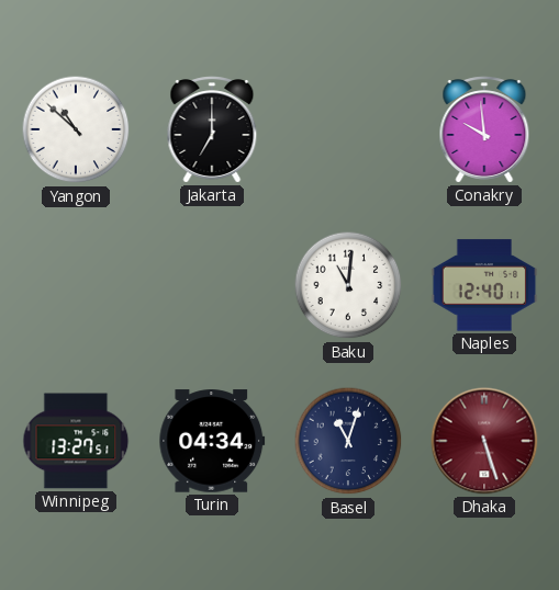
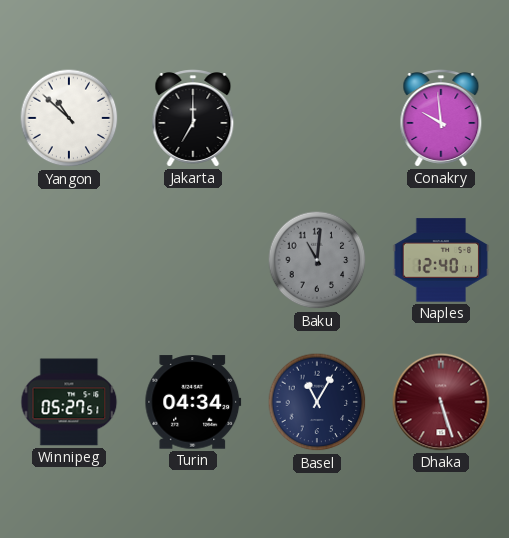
Baku dial: white -> grey
Winnipeg: 13:27 -> 05:27
Basel: 11:03 -> 11:05
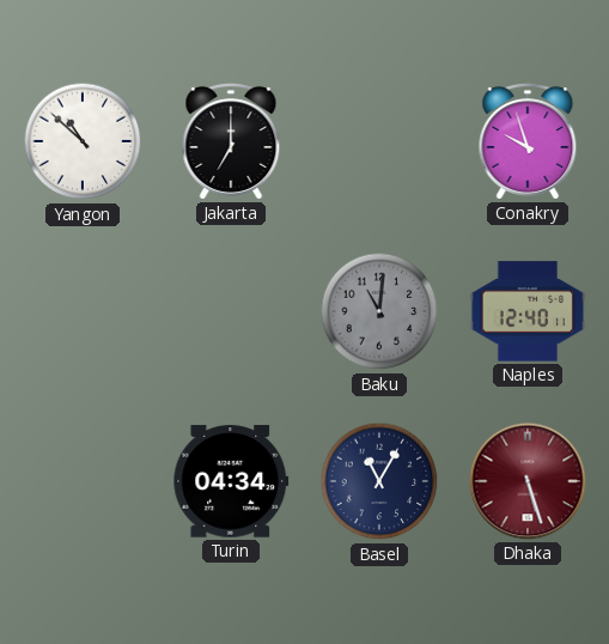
Conakry: 9:59 -> 9:57
Winnipeg: 05:27 -> none
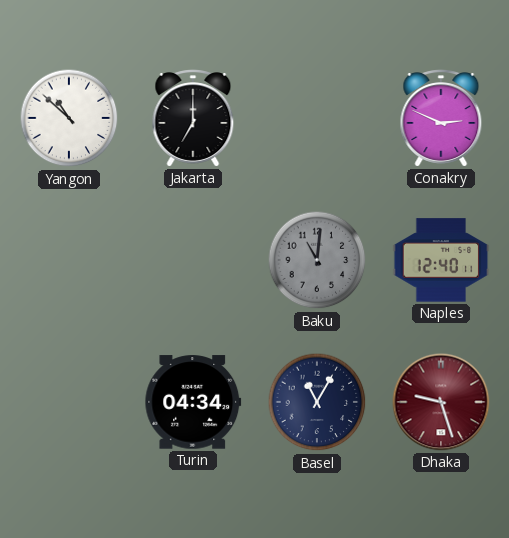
Conakry: 9:57 -> 2:49
Dhaka: 5:27 -> 9:27
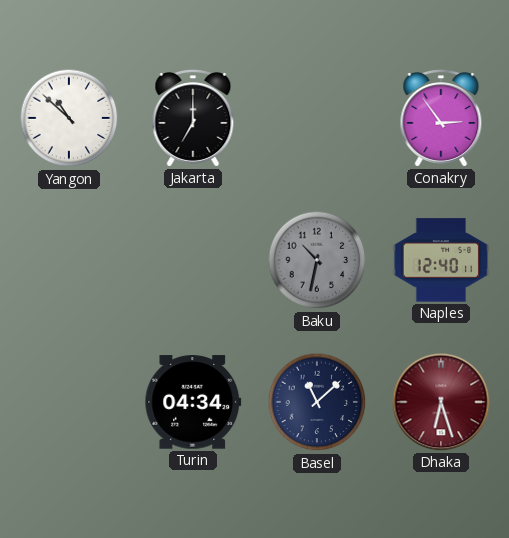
Conakry: 2:49 -> 2:54
Baku: 11:01 -> 10:32
Basel: 11:05 -> 11:08
Dhaka: 9:27 -> 6:27
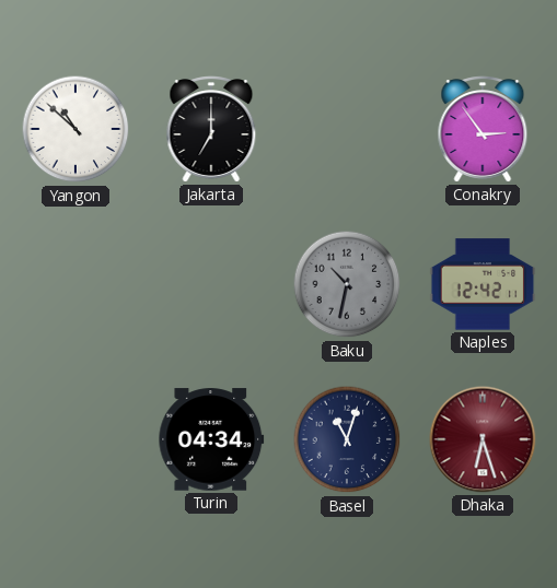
Naples: 12:40 -> 12:42
Basel: 11:08 -> 11:03
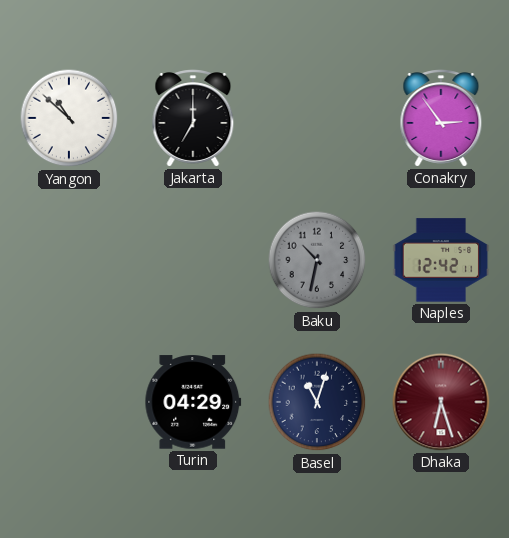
Turin: 04:34 -> 04:29
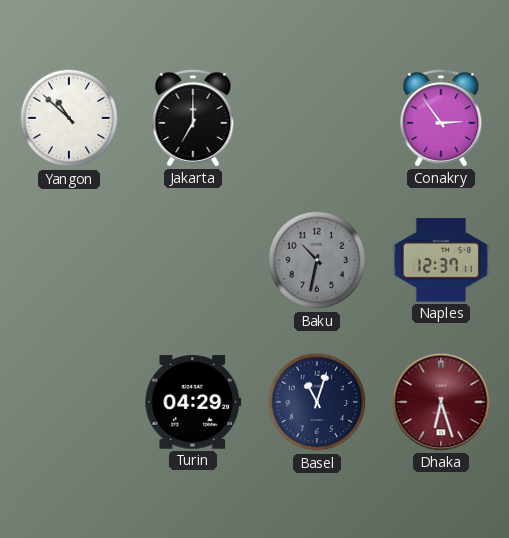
Naples: 12:42 -> 12:37
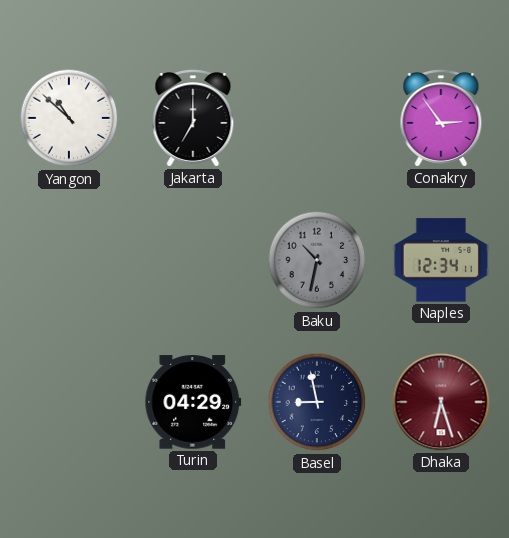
Naples: 12:37 -> 12:34
Basel: 11:03 -> 8:58
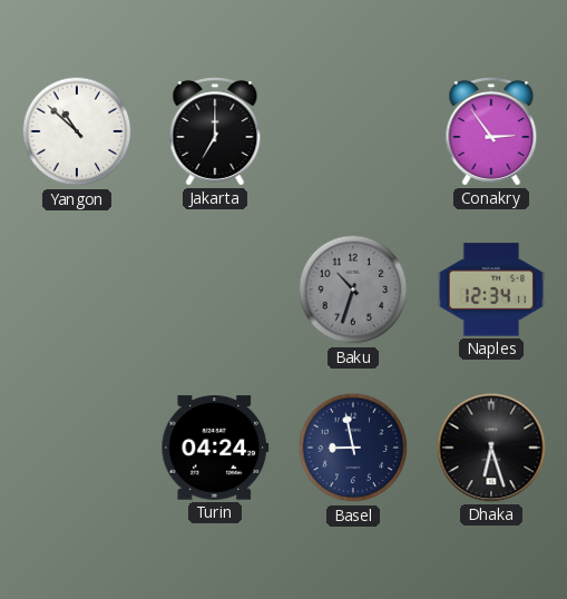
Baku: 10:32 -> 10:33
Turin: 04:29 -> 04:24
Dhaka dial: burgundy -> black
